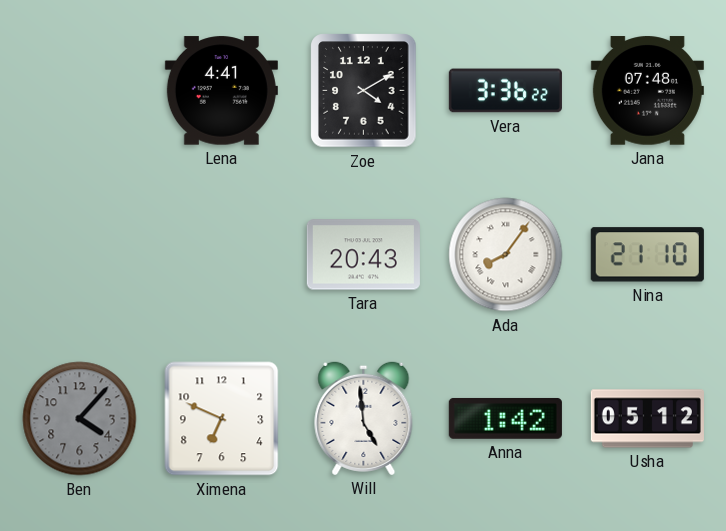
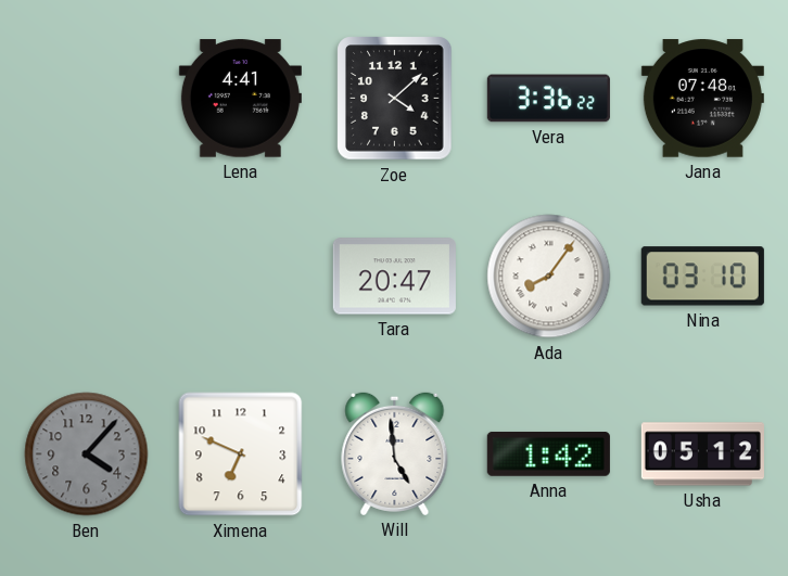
Zoe: 4:10 -> 4:08
Tara: 20:43 -> 20:47
Nina: 21:10 -> 03:10
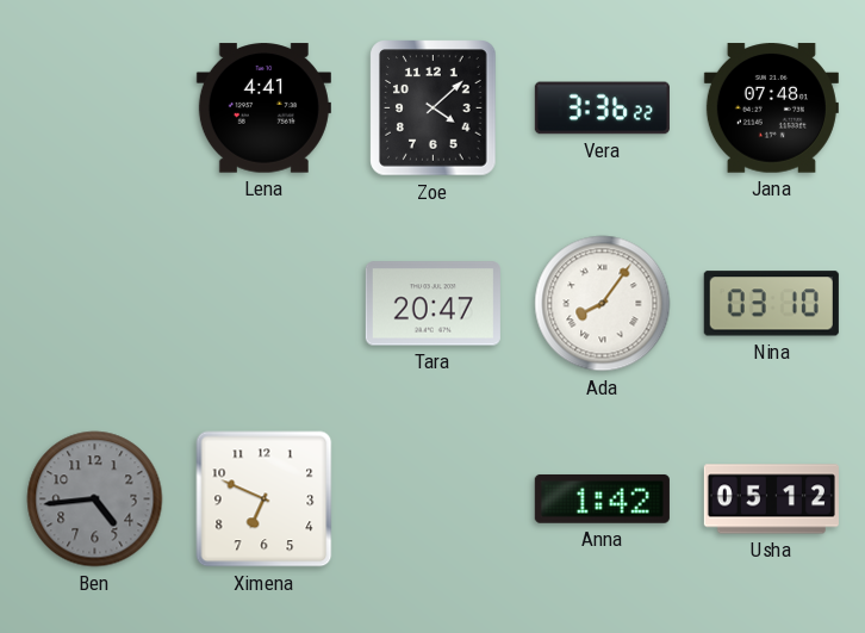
Ben: 4:07 -> 4:44
Will: 4:59 -> none
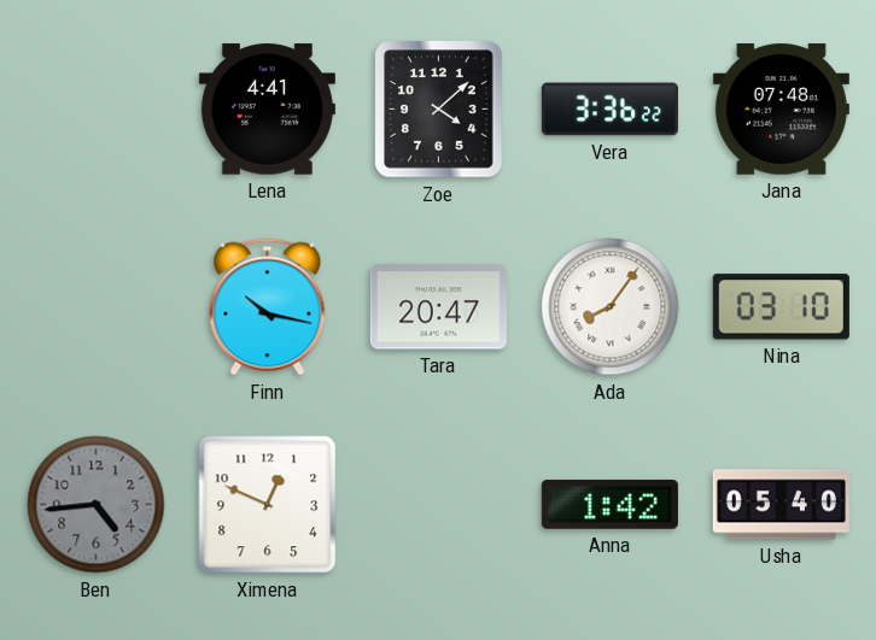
Finn: none -> 10:17
Ximena: 6:49 -> 12:49
Usha: 05:12 -> 05:40
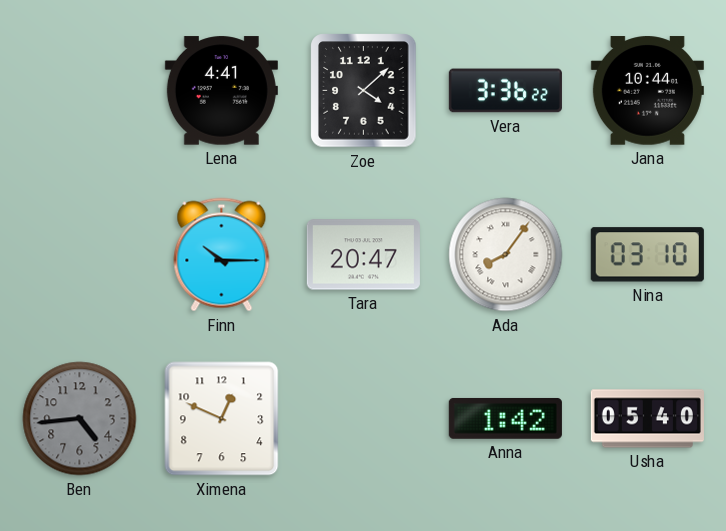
Jana: 07:48 -> 10:44
Finn: 10:17 -> 10:15
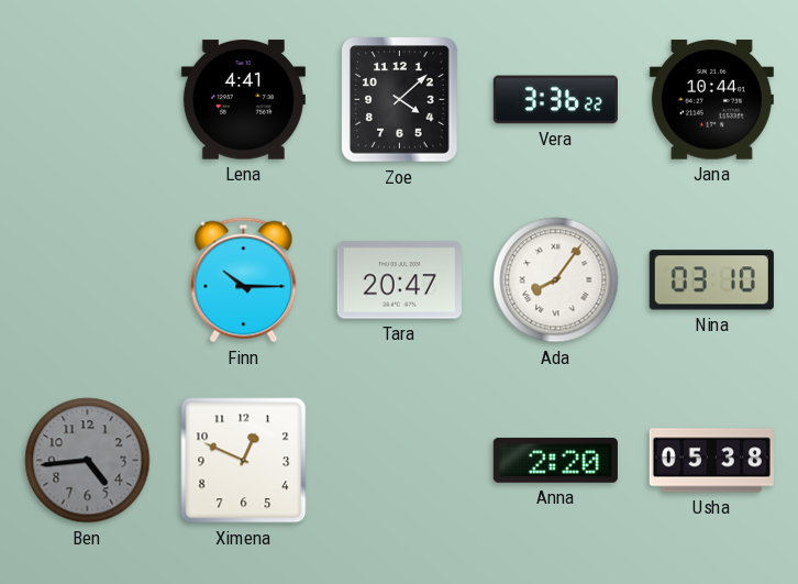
Anna: 1:42 -> 2:20
Usha: 05:40 -> 05:38
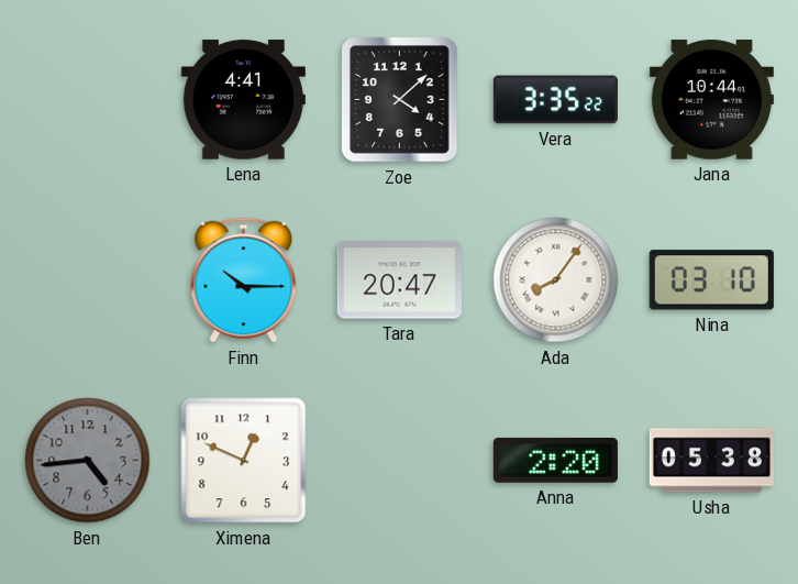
Vera: 3:36 -> 3:35
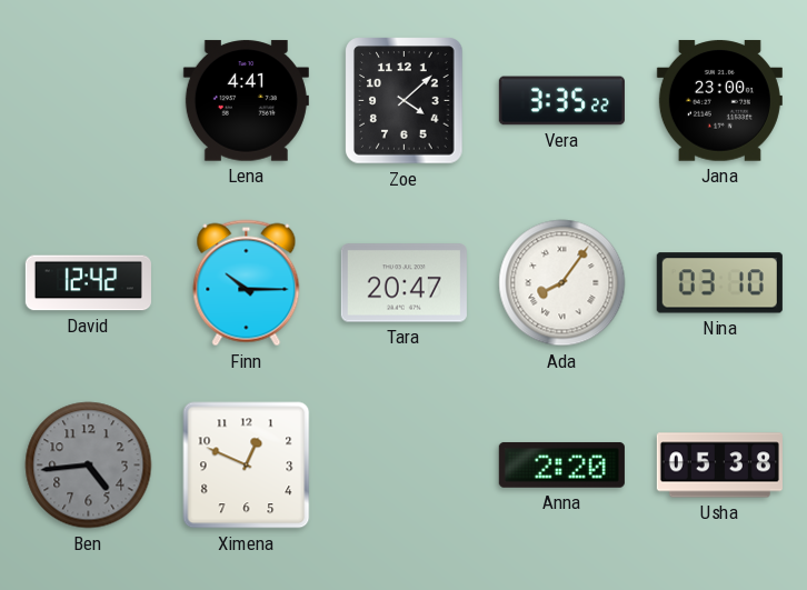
Jana: 10:44 -> 23:00
David: none -> 12:42
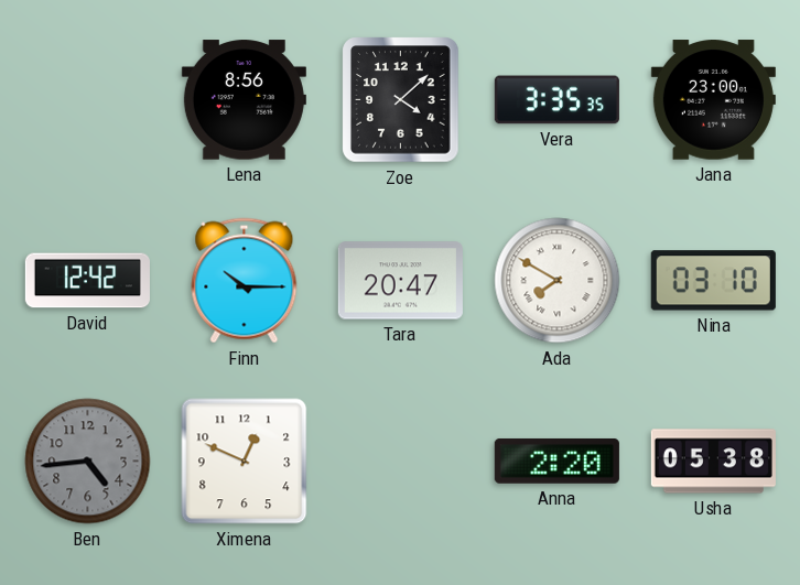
Lena: 4:41 -> 8:56
Vera: 3:35:22 -> 3:35:35
Ada: 8:06 -> 7:50
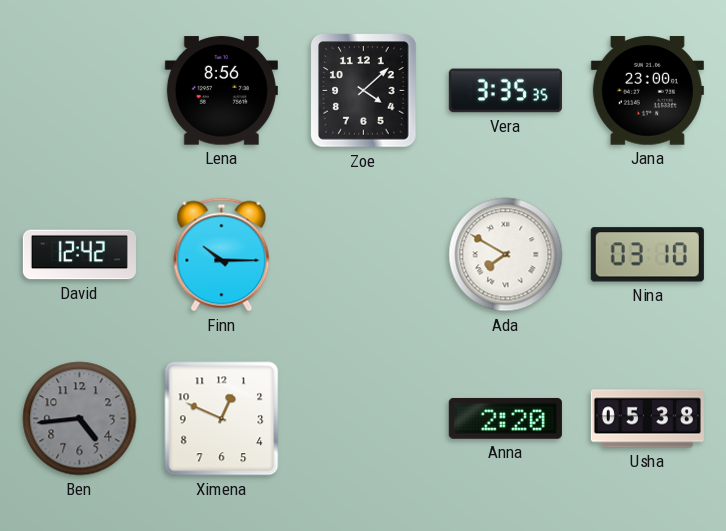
Tara: 20:47 -> none
